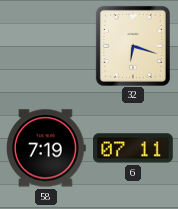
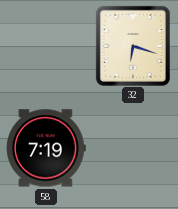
6: 07:11 -> none
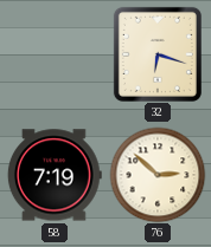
76: none -> 2:52
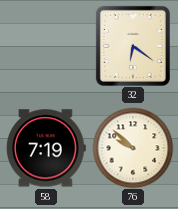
32: 6:18 -> 6:21
76: 2:52 -> 9:52
